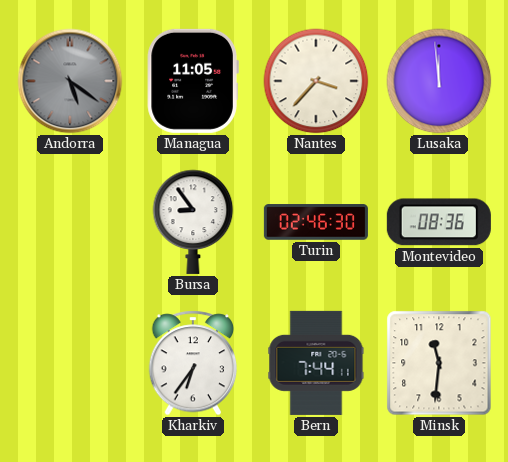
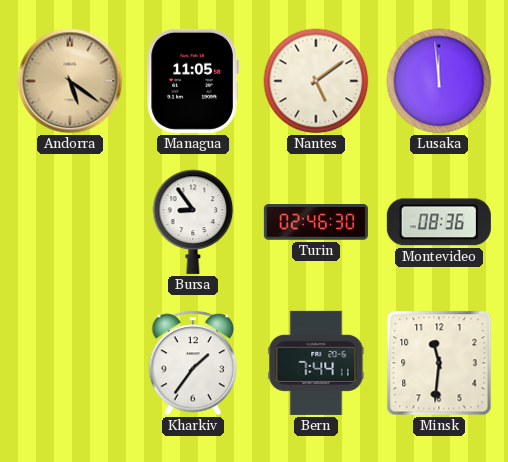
Andorra dial: grey -> champagne
Nantes: 3:37 -> 5:09
Kharkiv: 6:36 -> 1:36
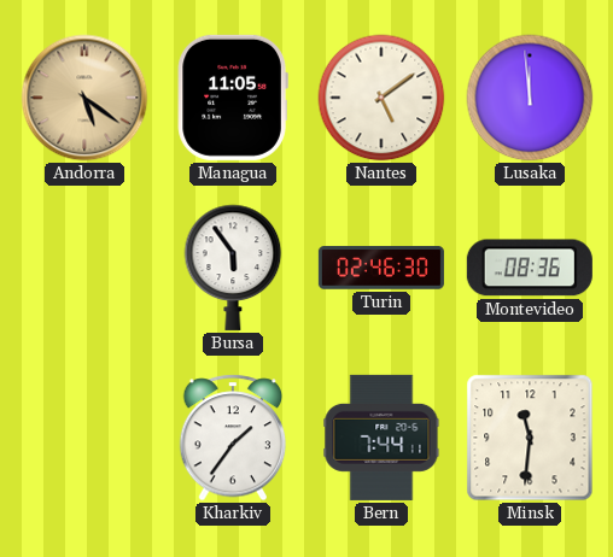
Bursa: 8:54 -> 5:54
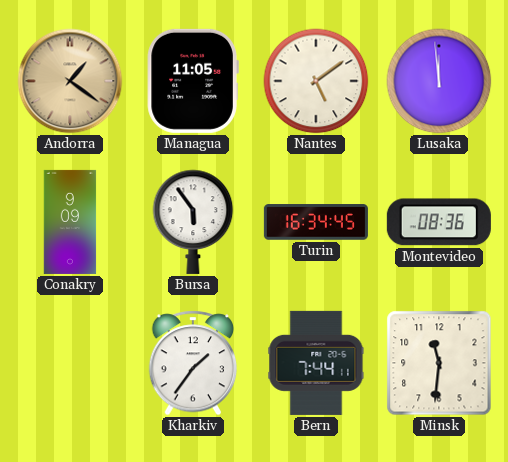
Andorra: 5:21 -> 1:21
Conakry: none -> 9:09
Turin: 02:46 -> 16:34
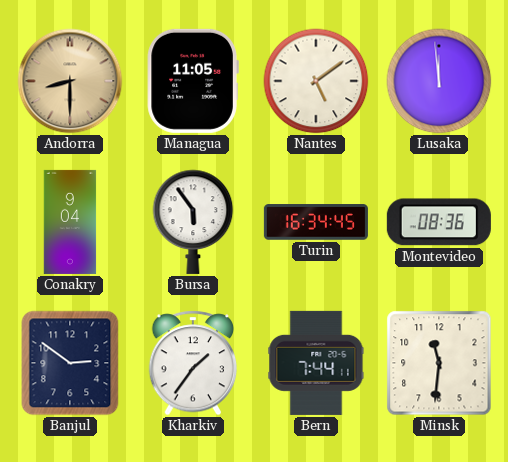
Andorra: 1:21 -> 8:30
Conakry: 9:09 -> 9:04
Banjul: none -> 2:51
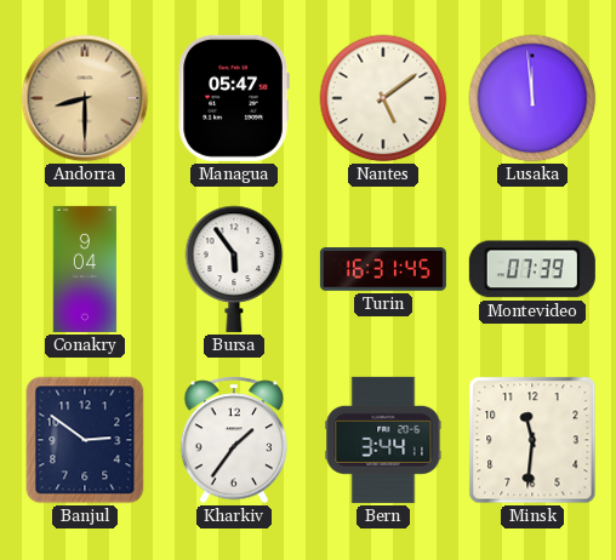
Managua: 11:05 -> 05:47
Turin: 16:34 -> 16:31
Montevideo: 08:36 -> 07:39
Bern: 7:44 -> 3:44
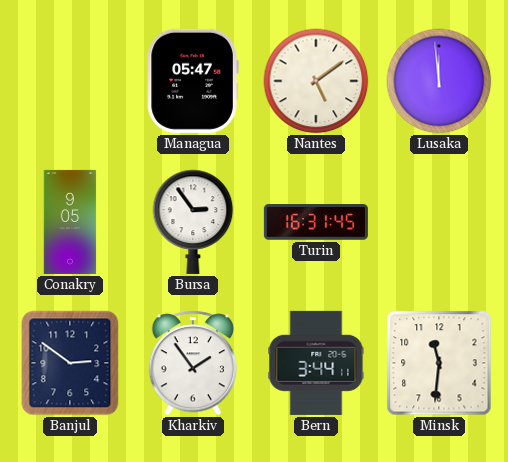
Andorra: 8:30 -> none
Conakry: 9:04 -> 9:05
Bursa: 5:54 -> 2:54
Montevideo: 07:39 -> none
Kharkiv: 1:36 -> 1:54
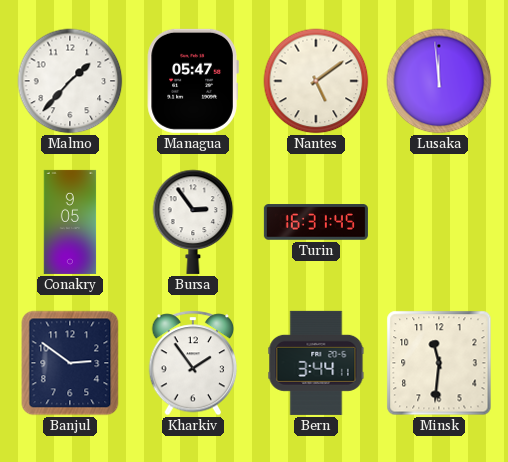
Malmo: none -> 1:37
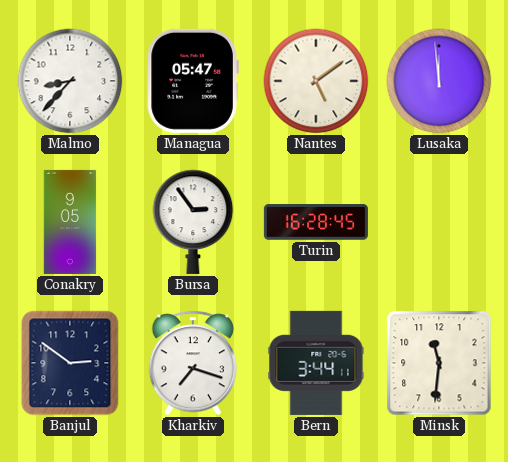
Malmo: 1:37 -> 8:37
Turin: 16:31 -> 16:28
Kharkiv: 1:54 -> 7:18
